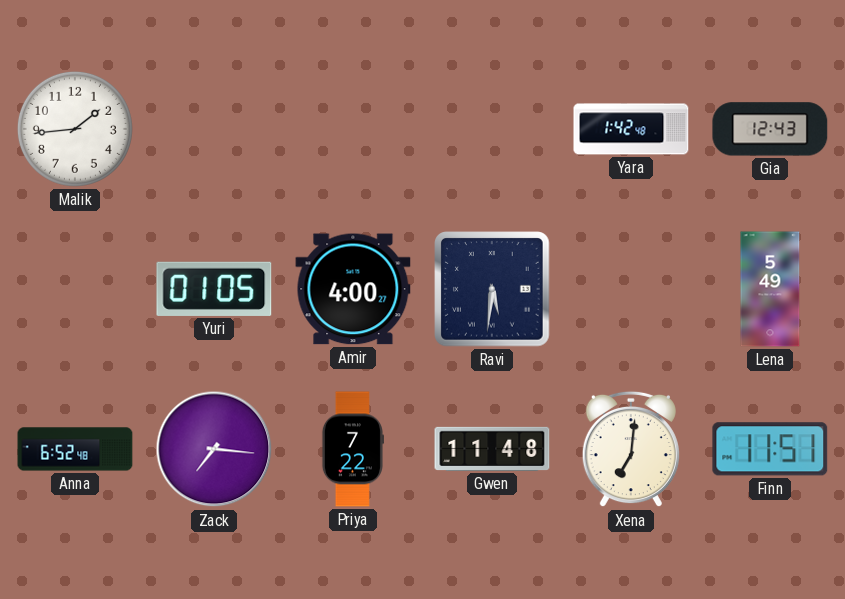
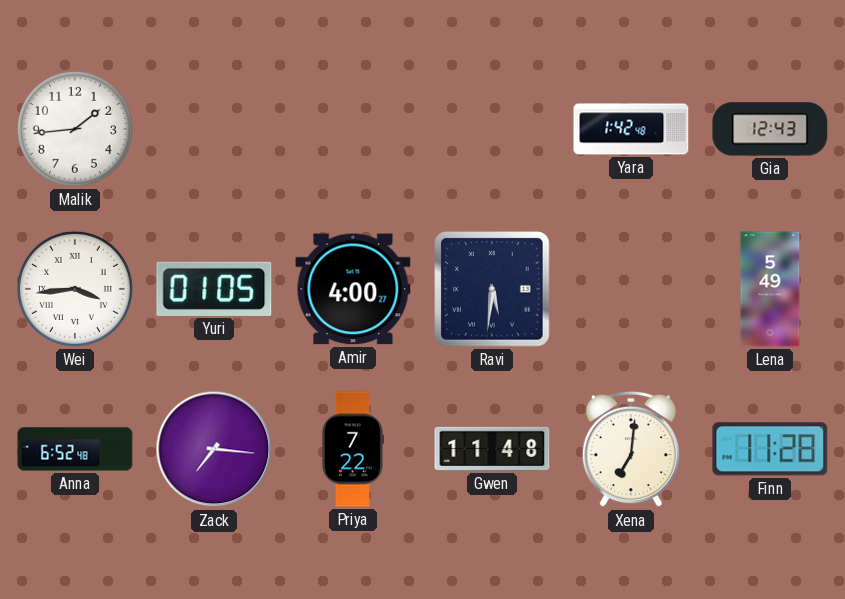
Wei: none -> 3:44
Finn: 11:51 -> 11:28
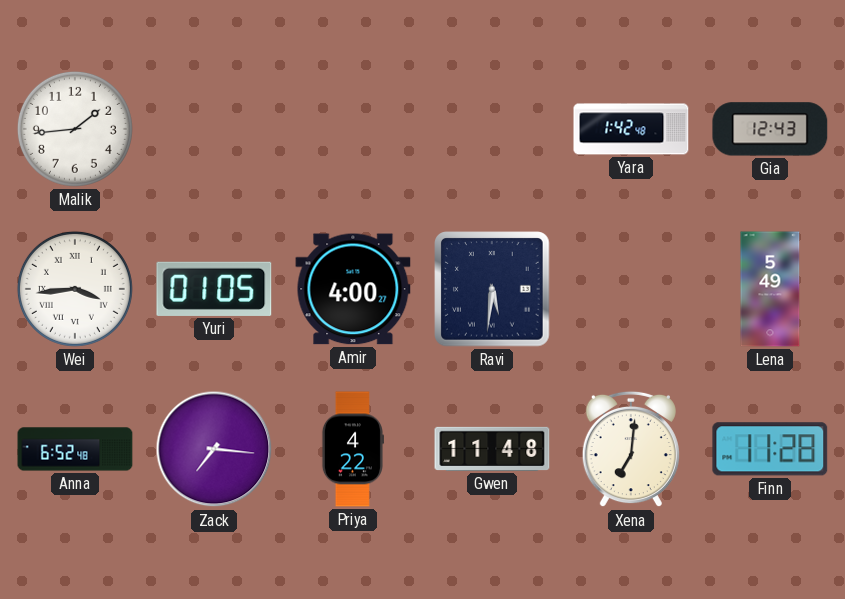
Priya: 7:22 -> 4:22
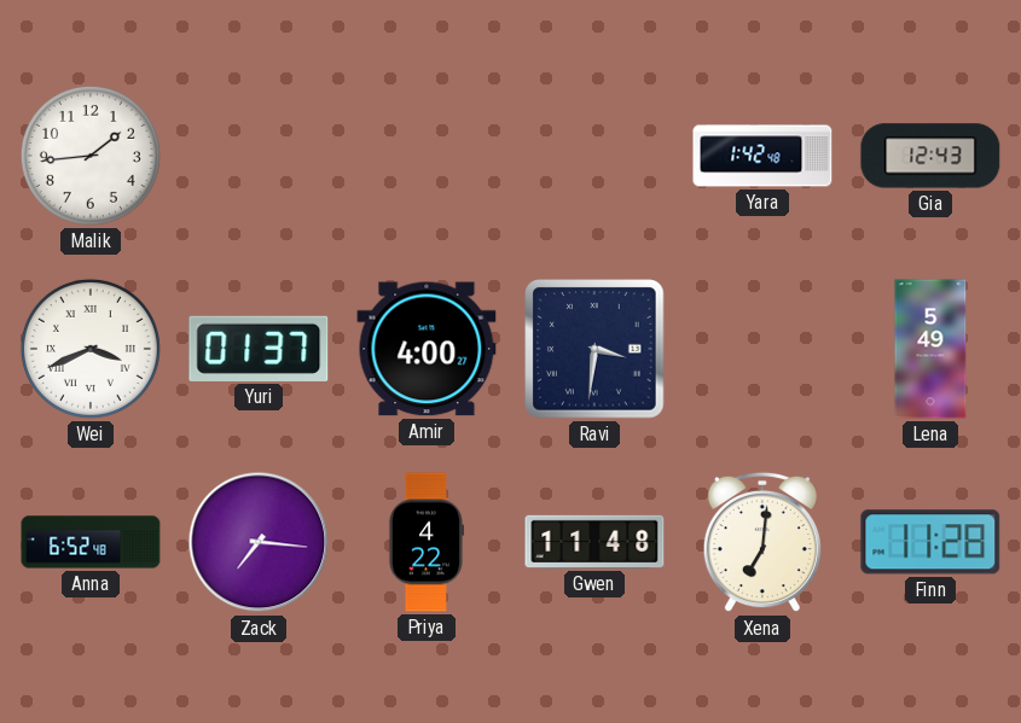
Wei: 3:44 -> 3:41
Yuri: 01:05 -> 01:37
Ravi: 5:31 -> 3:31
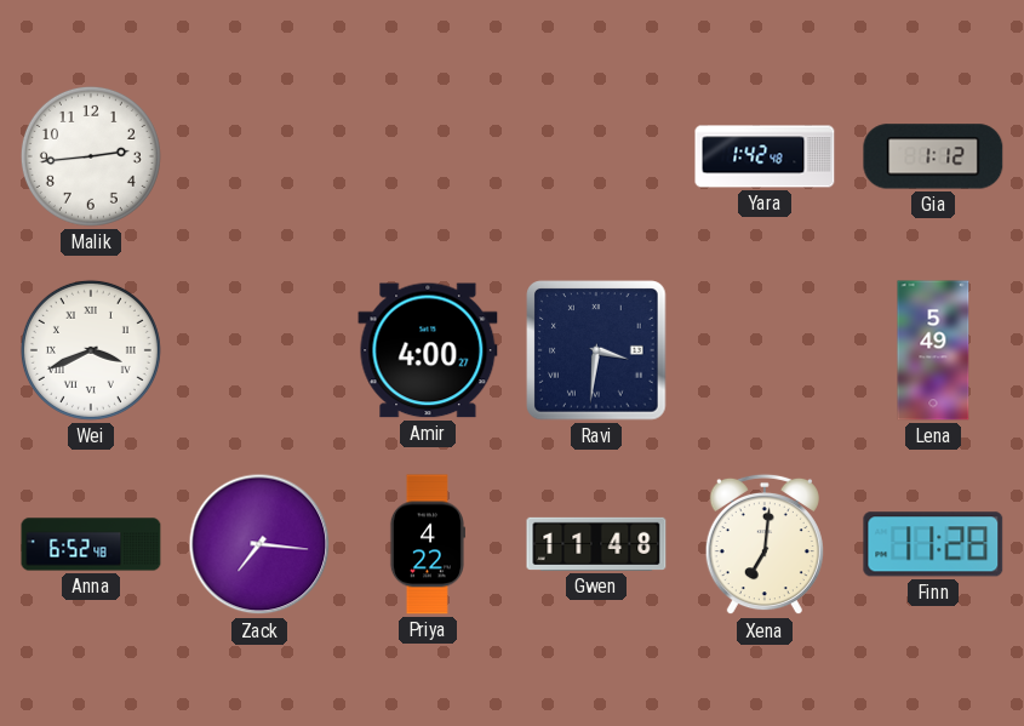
Malik: 1:44 -> 2:44
Gia: 12:43 -> 1:12
Yuri: 01:37 -> none
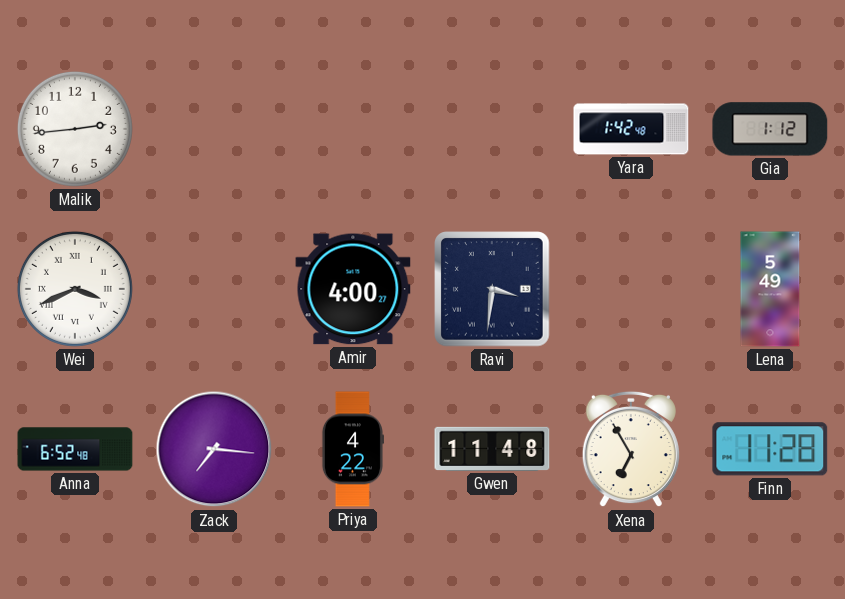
Xena: 7:01 -> 6:55
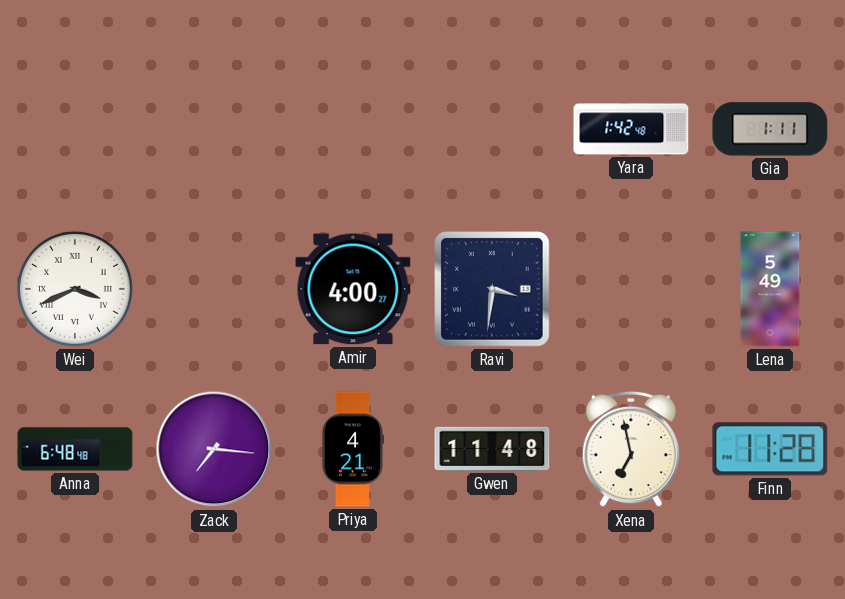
Malik: 2:44 -> none
Gia: 1:12 -> 1:11
Anna: 6:52 -> 6:48
Priya: 4:22 -> 4:21
Xena: 6:55 -> 6:58
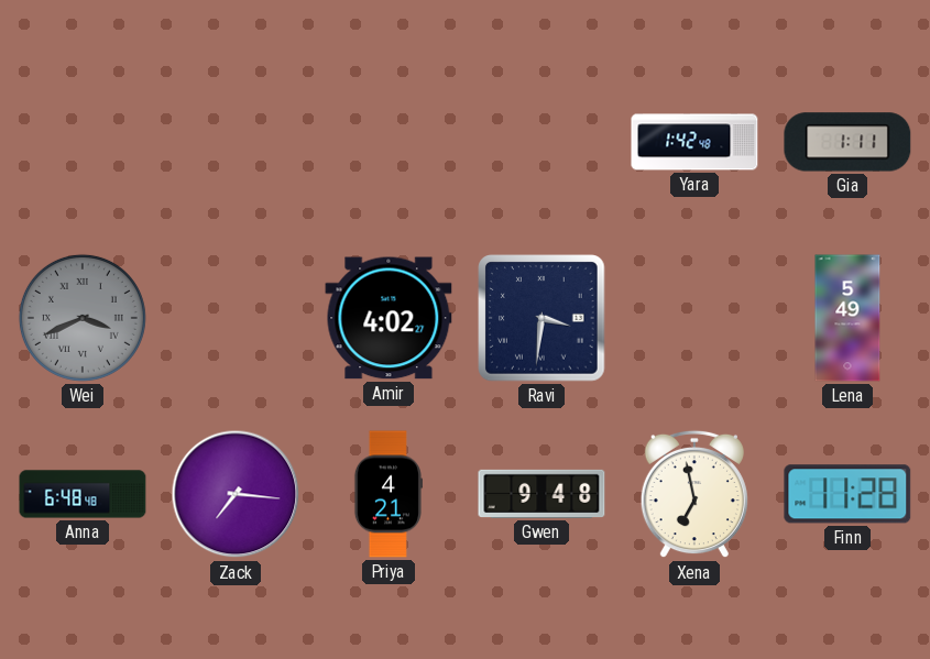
Wei dial: white -> grey
Amir: 4:00 -> 4:02
Gwen: 11:48 -> 9:48
